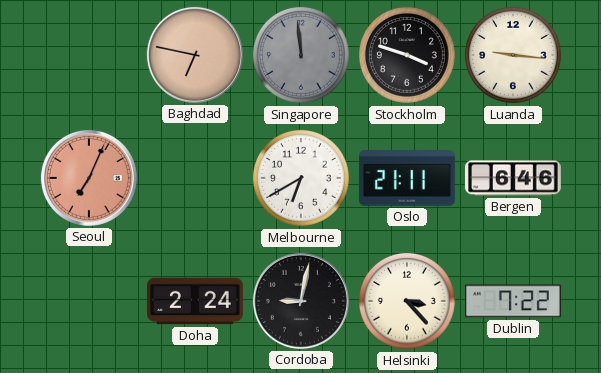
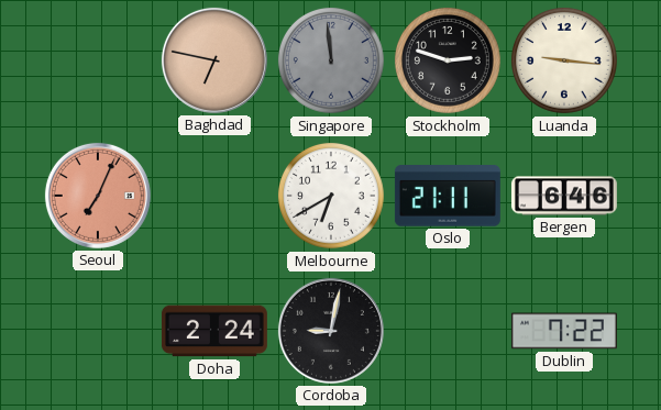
Stockholm: 3:48 -> 2:48
Helsinki: 3:23 -> none
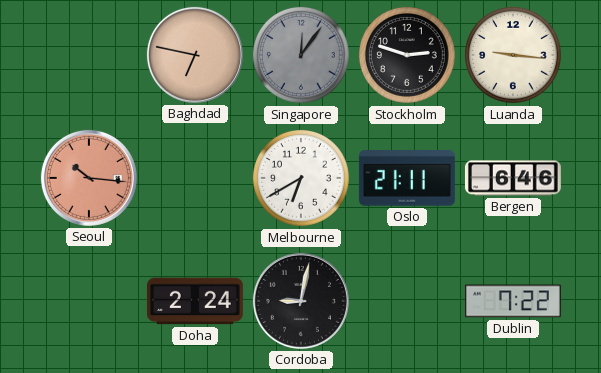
Singapore: 11:59 -> 12:06
Seoul: 7:04 -> 10:16
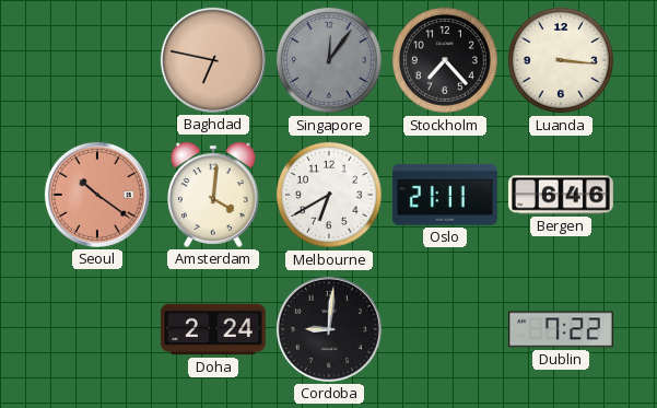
Stockholm: 2:48 -> 7:23
Luanda: 9:16 -> 3:16
Seoul: 10:16 -> 10:21
Amsterdam: none -> 4:01
Cordoba: 9:02 -> 9:01
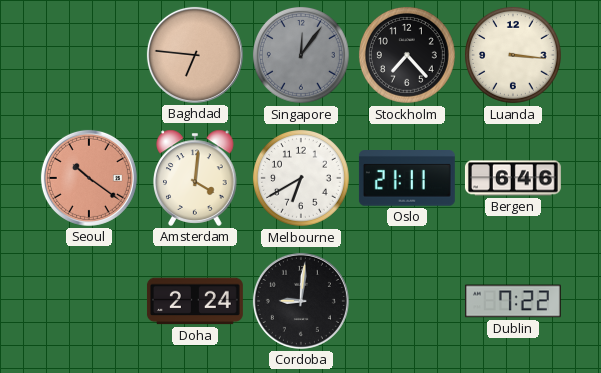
Baghdad: 6:47 -> 6:46
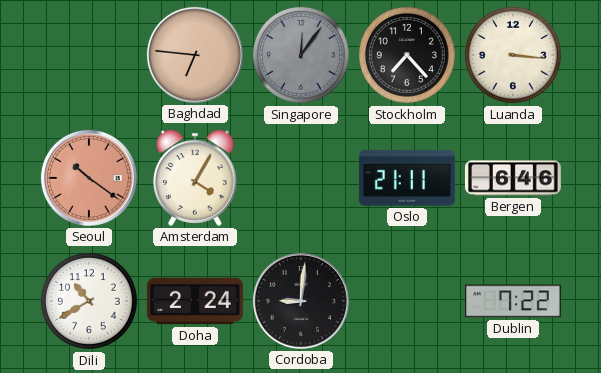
Amsterdam: 4:01 -> 4:05
Melbourne: 6:40 -> none
Dili: none -> 10:40
